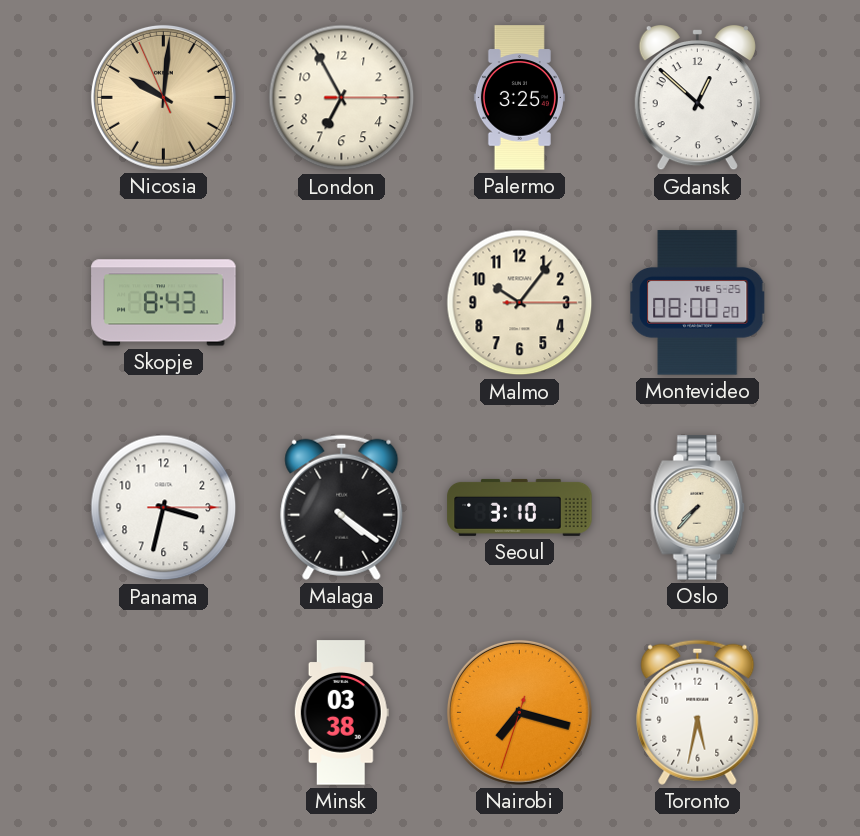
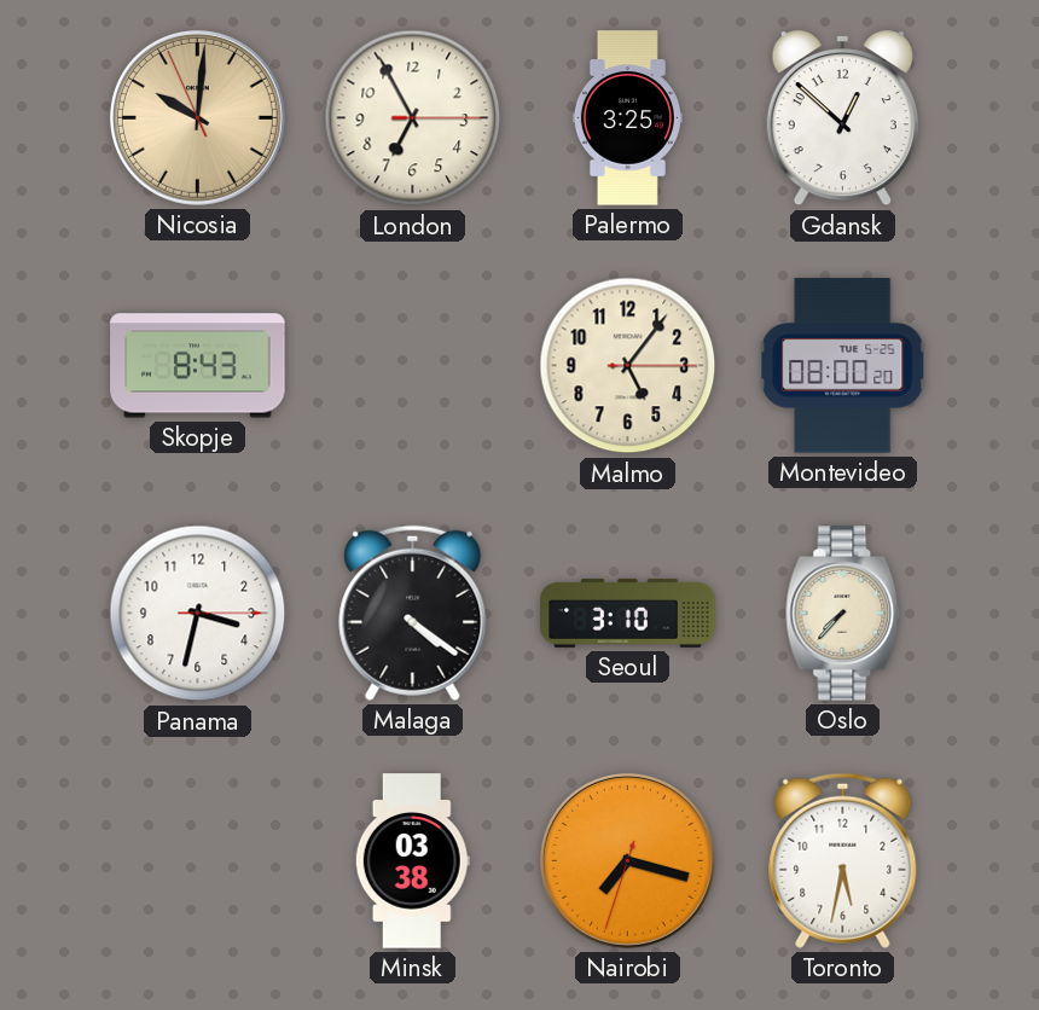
Malmo: 10:06 -> 5:06
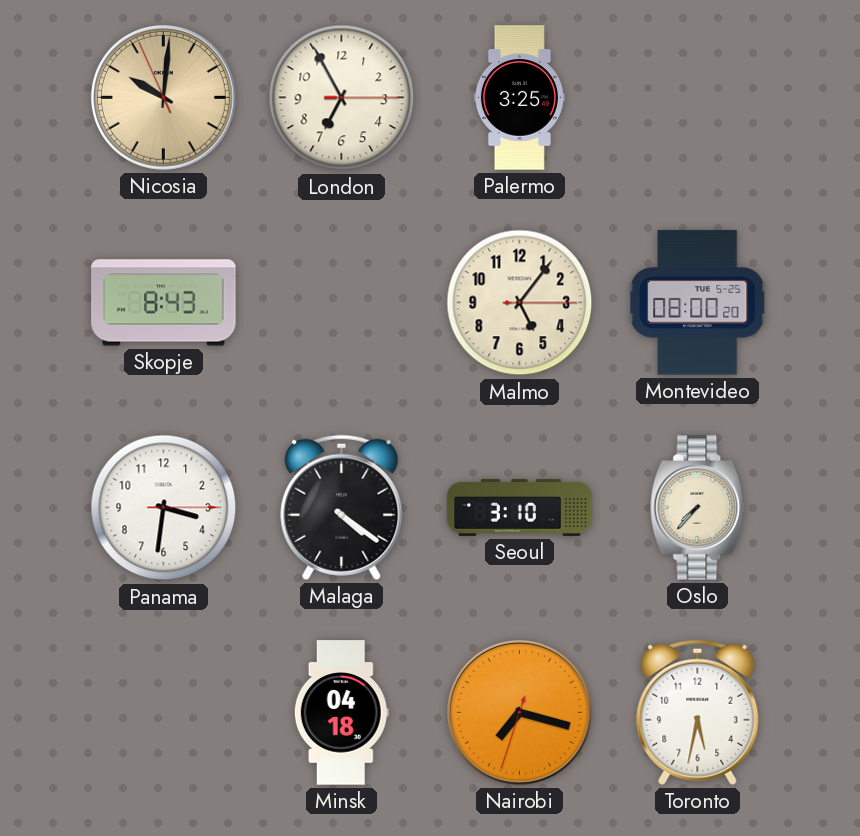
Gdansk: 12:52 -> none
Panama: 3:32 -> 3:31
Minsk: 03:38 -> 04:18
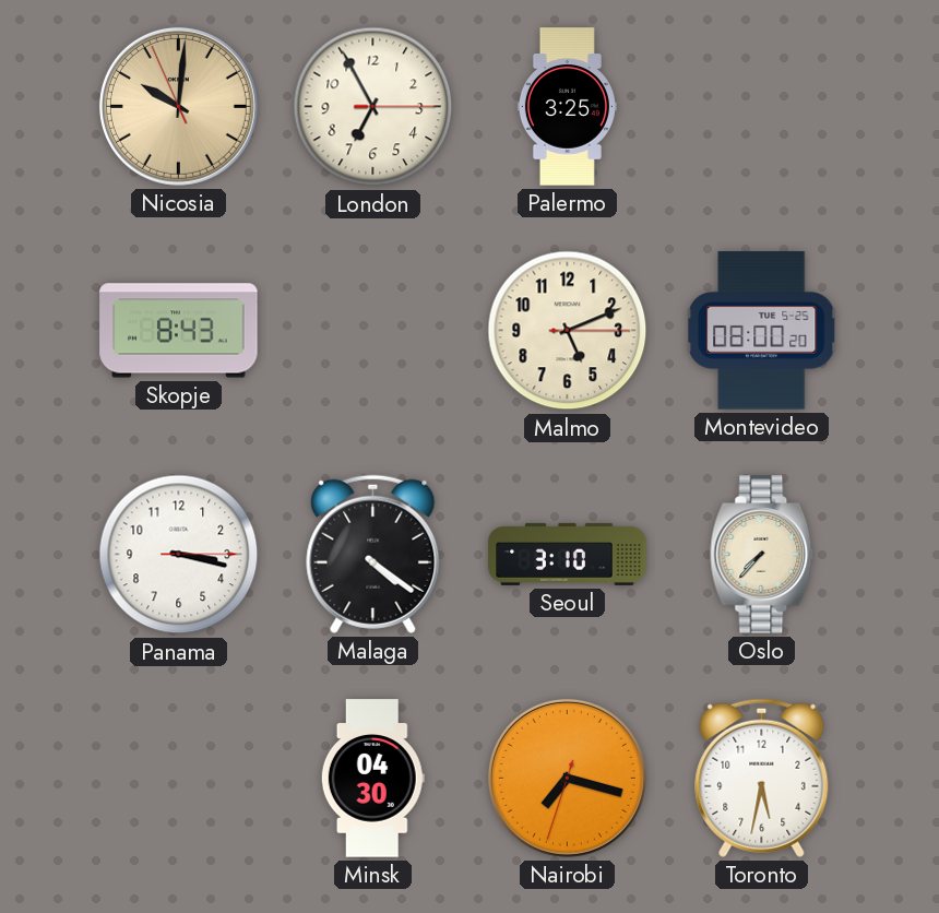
Malmo: 5:06 -> 5:11
Panama: 3:31 -> 3:17
Minsk: 04:18 -> 04:30
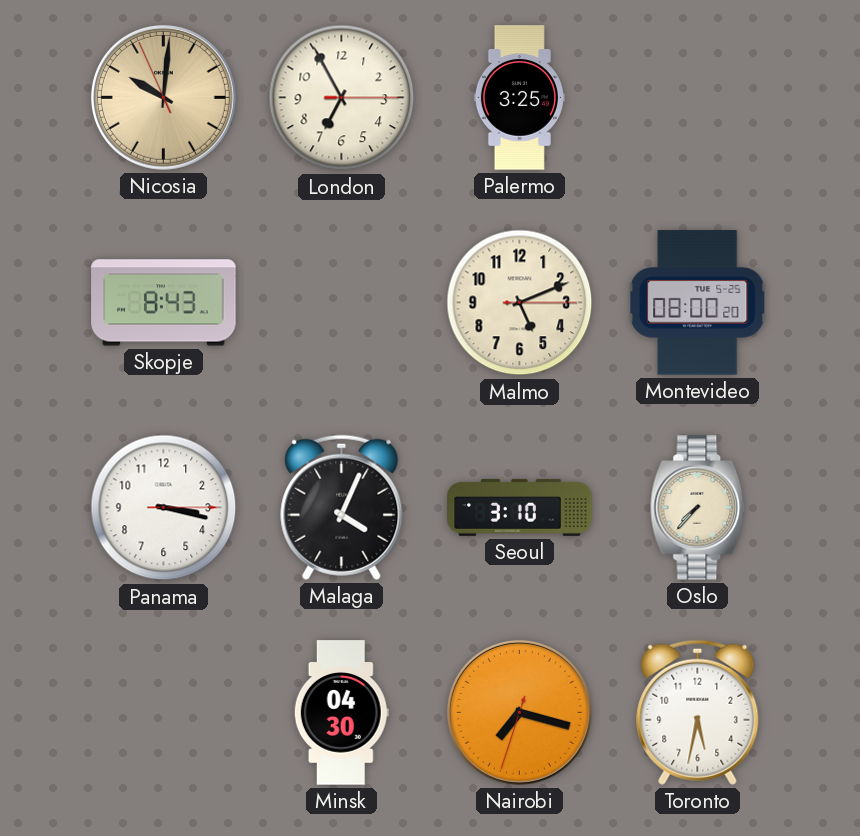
Malaga: 4:21 -> 4:04
